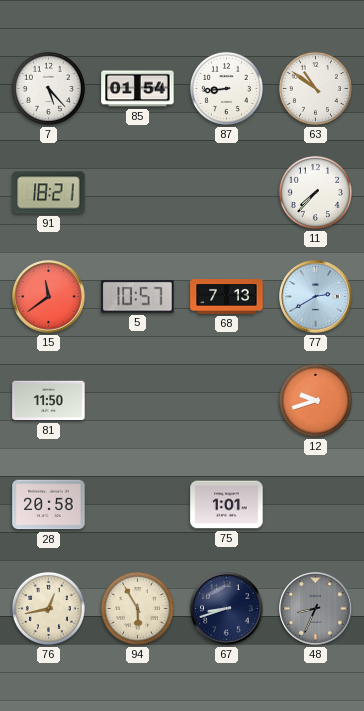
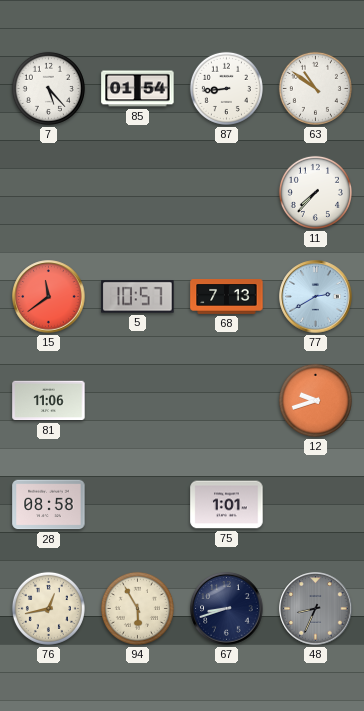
91: 18:21 -> none
81: 11:50 -> 11:06
28: 20:58 -> 08:58
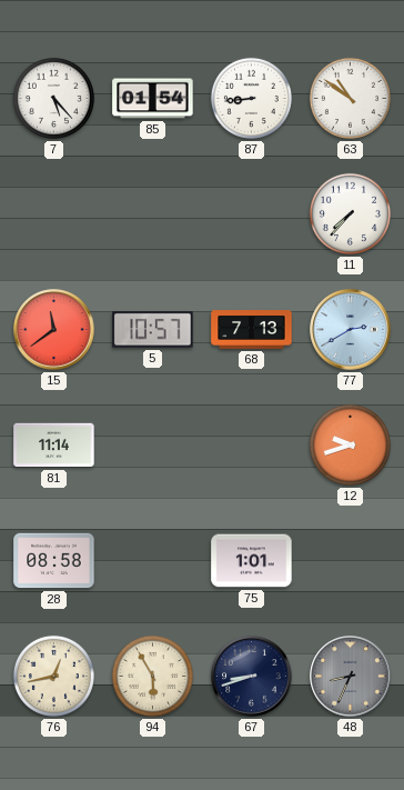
81: 11:06 -> 11:14
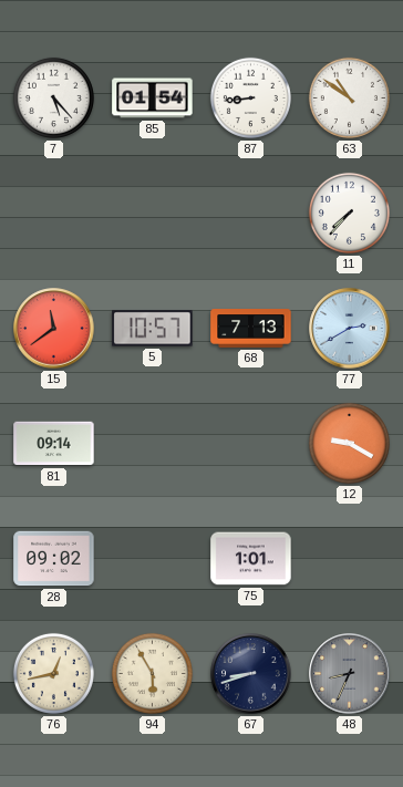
81: 11:14 -> 09:14
12: 9:42 -> 9:20
28: 08:58 -> 09:02
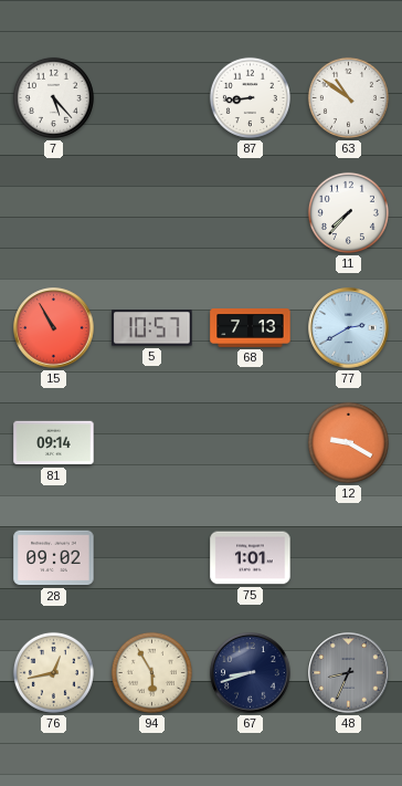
85: 01:54 -> none
15: 11:39 -> 10:55
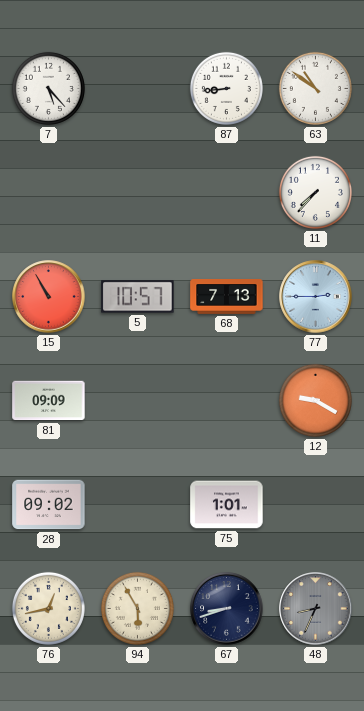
77: 2:40 -> 2:45
81: 09:14 -> 09:09
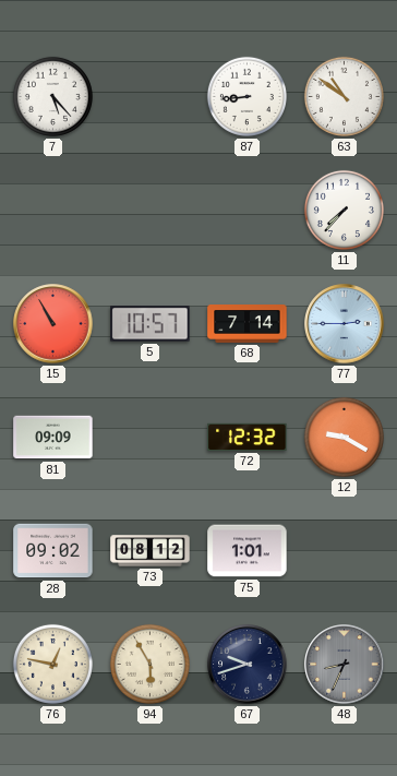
68: 7:13 -> 7:14
72: none -> 12:32
73: none -> 08:12
76: 12:43 -> 12:47
67: 8:42 -> 9:42
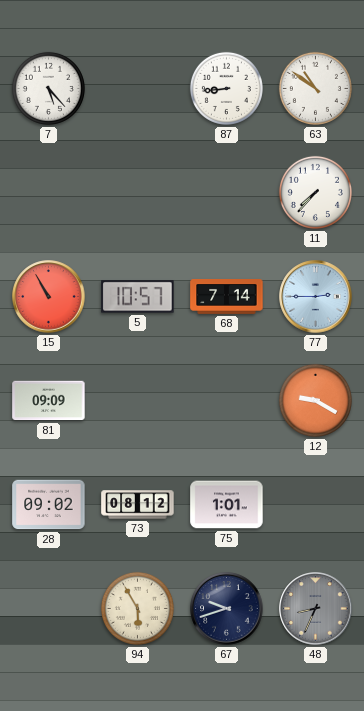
72: 12:32 -> none
76: 12:47 -> none
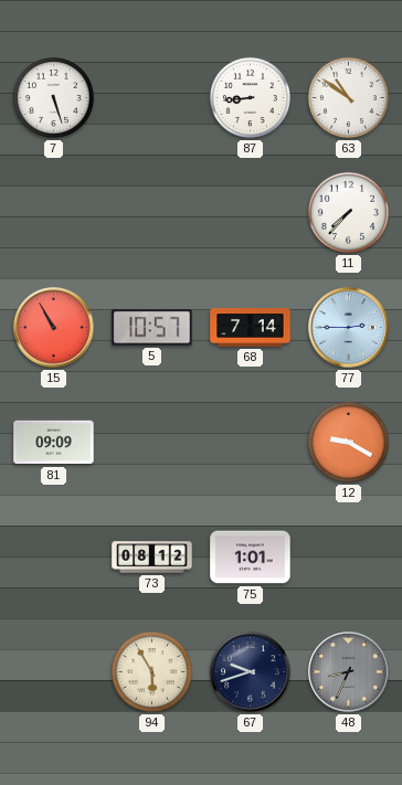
7: 5:23 -> 5:27
28: 09:02 -> none
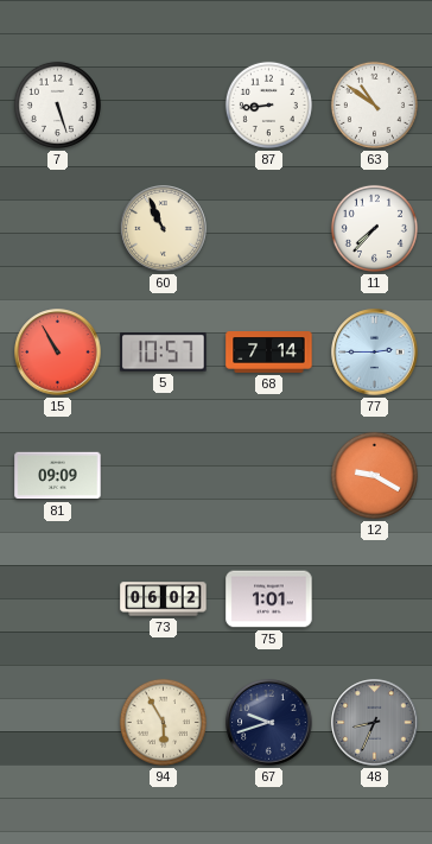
60: none -> 10:56
73: 08:12 -> 06:02
